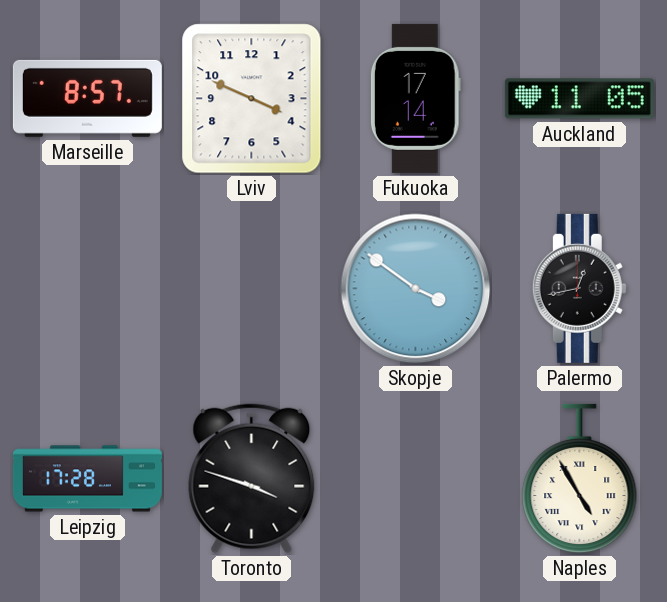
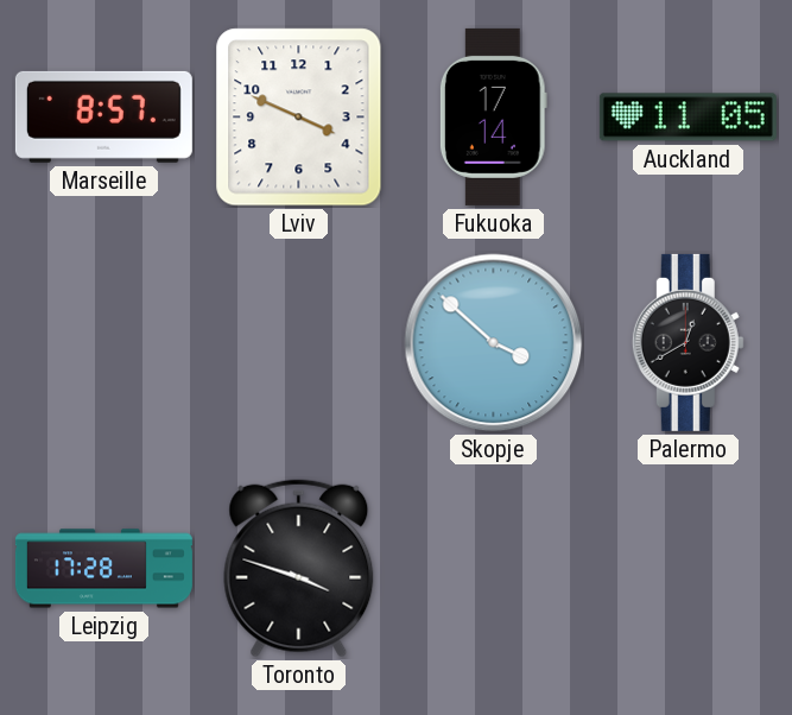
Skopje: 3:51 -> 3:52
Palermo: 12:43 -> 12:40
Naples: 4:55 -> none
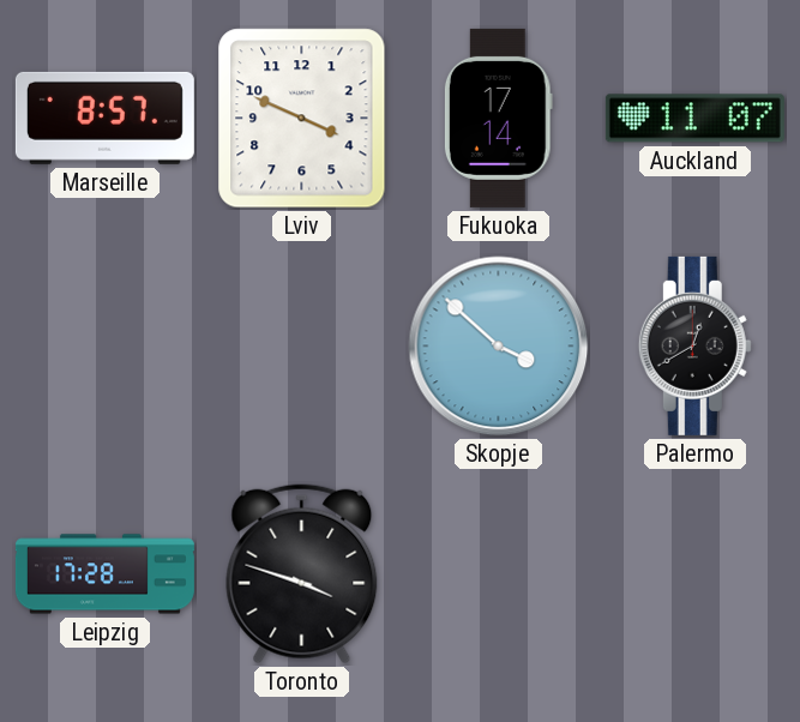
Auckland: 11:05 -> 11:07
